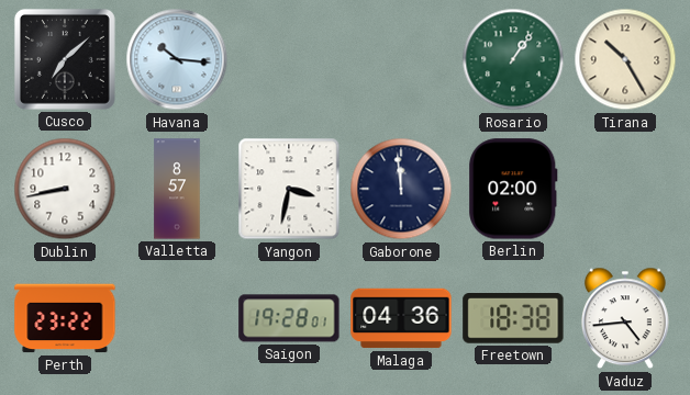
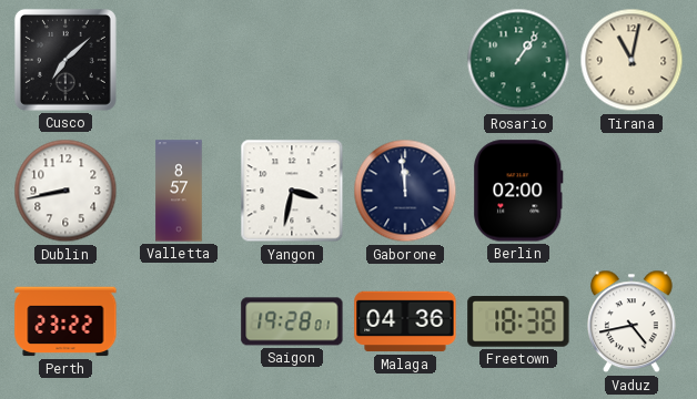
Havana: 10:16 -> none
Tirana: 10:25 -> 11:02
Vaduz: 4:44 -> 4:43
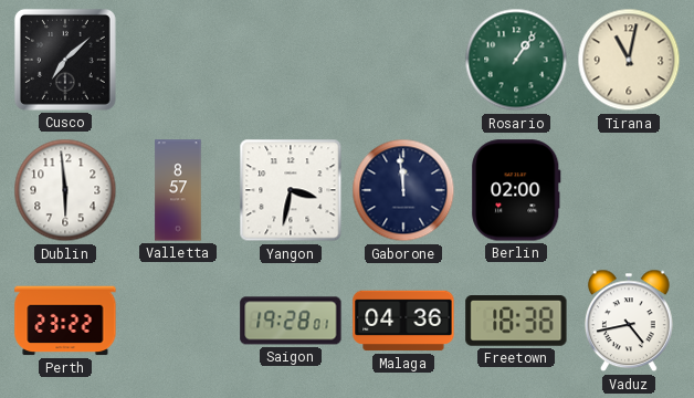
Dublin: 8:43 -> 5:59
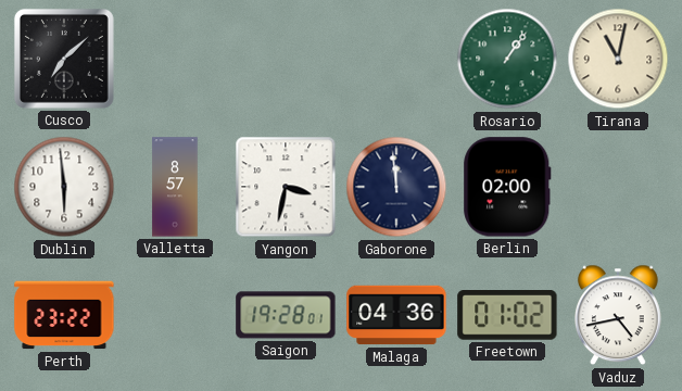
Freetown: 18:38 -> 01:02
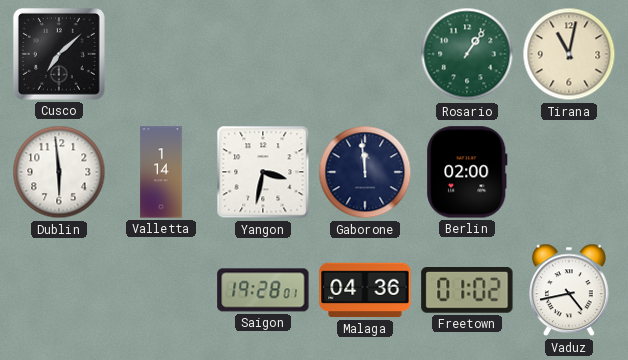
Valletta: 8:57 -> 1:14
Perth: 23:22 -> none
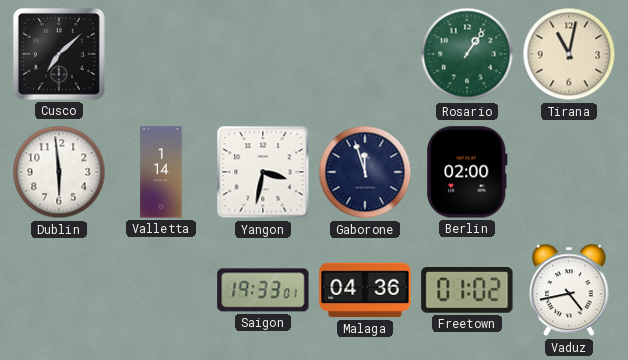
Gaborone: 11:59 -> 11:57
Saigon: 19:28 -> 19:33
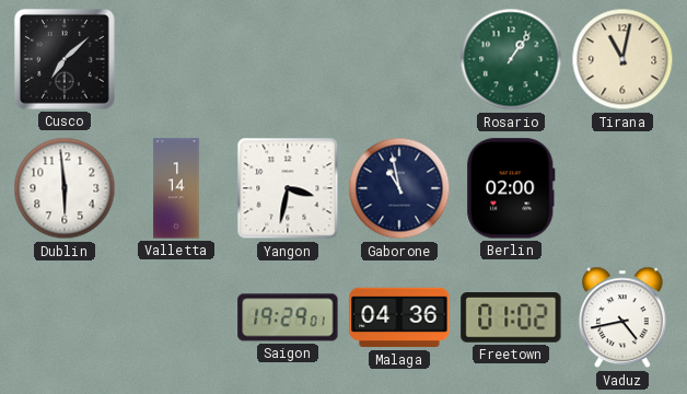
Gaborone: 11:57 -> 10:58
Saigon: 19:33 -> 19:29
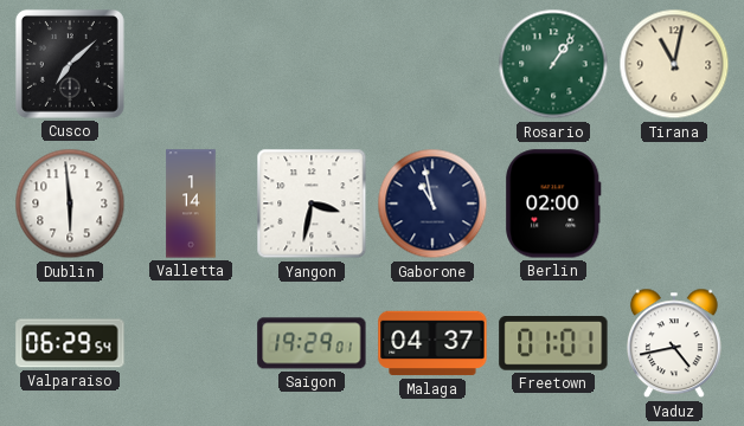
Valparaiso: none -> 06:29
Malaga: 04:36 -> 04:37
Freetown: 01:02 -> 01:01
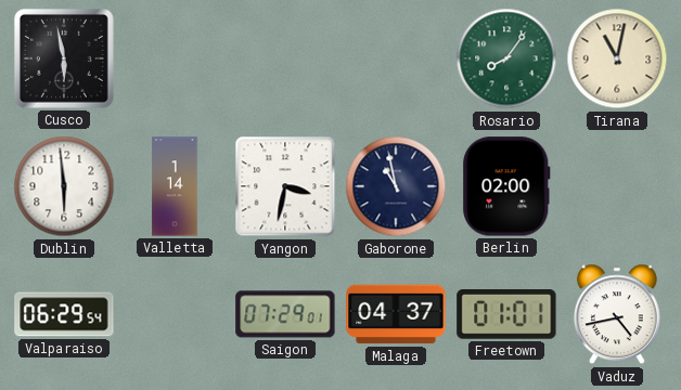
Cusco: 7:08 -> 5:58
Rosario: 1:06 -> 8:06
Saigon: 19:29 -> 07:29
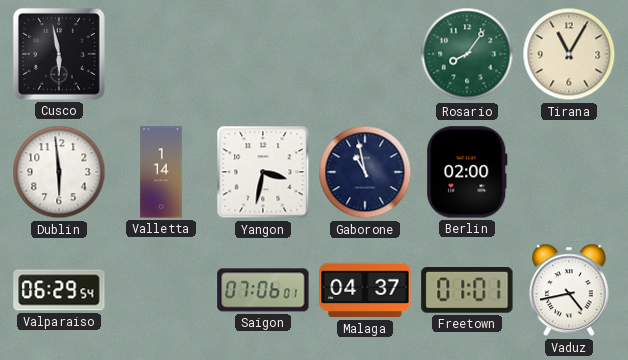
Tirana: 11:02 -> 11:05
Saigon: 07:29 -> 07:06
